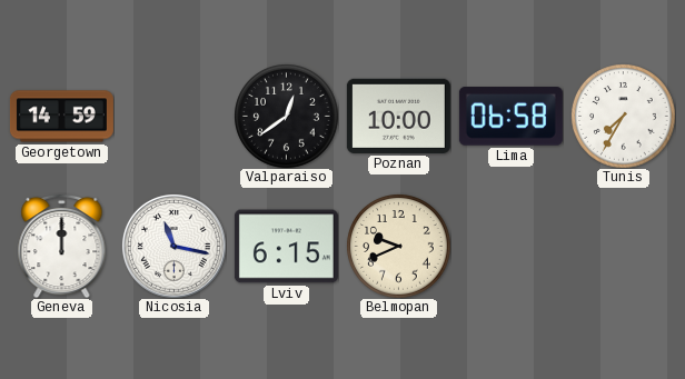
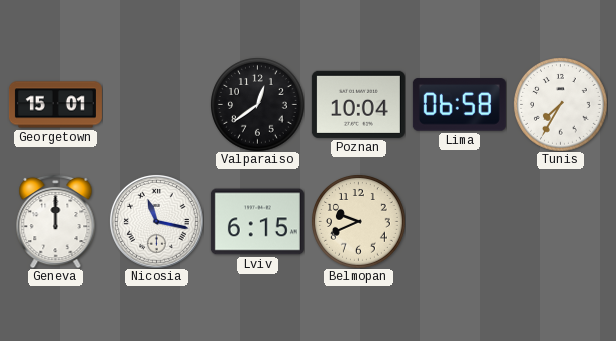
Georgetown: 14:59 -> 15:01
Poznan: 10:00 -> 10:04
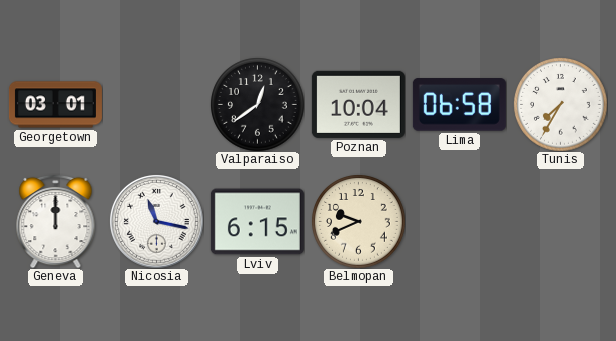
Georgetown: 15:01 -> 03:01
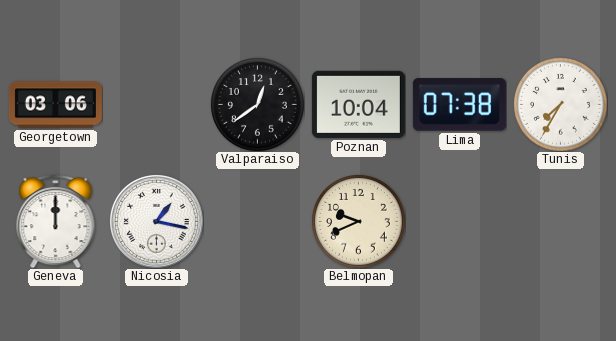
Georgetown: 03:01 -> 03:06
Lima: 06:58 -> 07:38
Nicosia: 11:17 -> 1:17
Lviv: 6:15 -> none
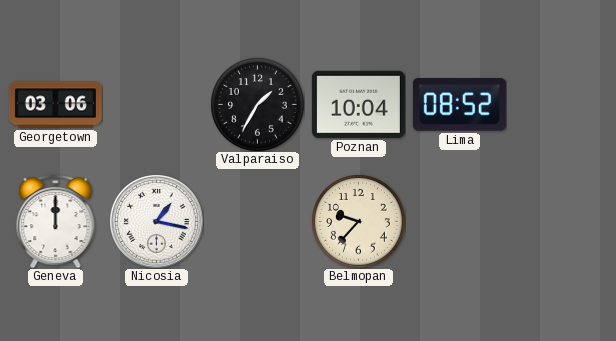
Valparaiso: 12:39 -> 1:35
Lima: 07:38 -> 08:52
Tunis: 7:35 -> none
Belmopan: 9:41 -> 9:37
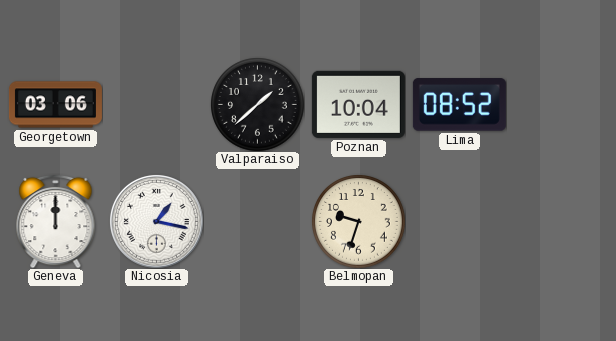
Valparaiso: 1:35 -> 1:38
Belmopan: 9:37 -> 9:33
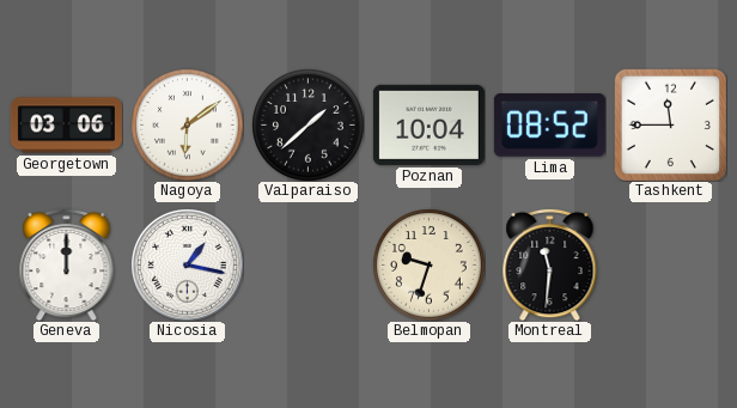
Nagoya: none -> 6:09
Tashkent: none -> 11:45
Montreal: none -> 11:31
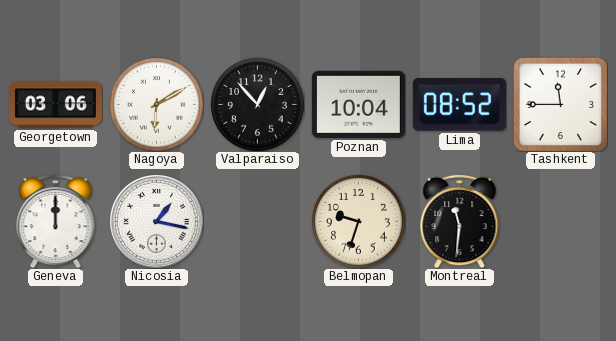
Nagoya: 6:09 -> 6:10
Valparaiso: 1:38 -> 12:53
